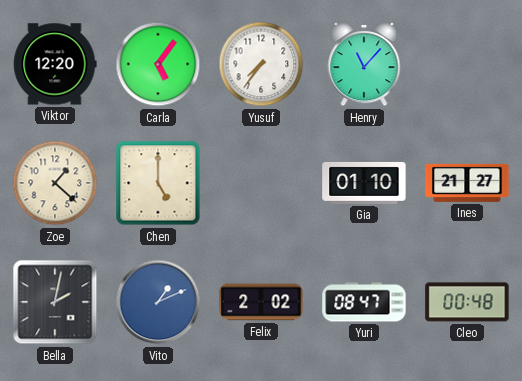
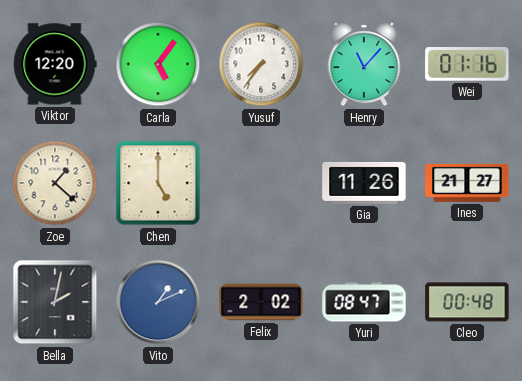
Wei: none -> 01:16
Gia: 01:10 -> 11:26
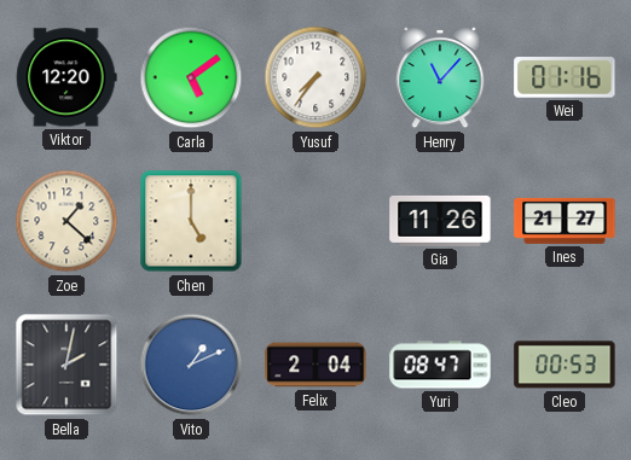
Carla: 5:06 -> 5:09
Felix: 2:02 -> 2:04
Cleo: 00:48 -> 00:53
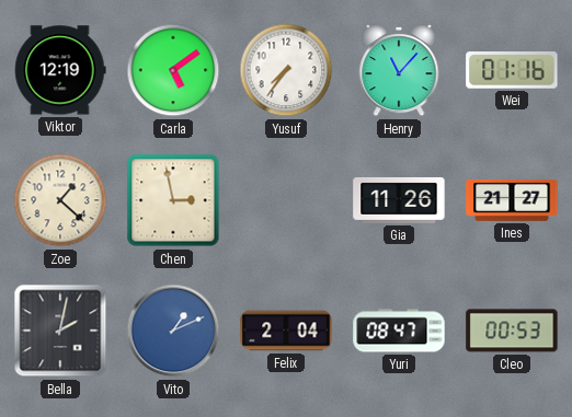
Viktor: 12:20 -> 12:19
Chen: 5:00 -> 2:58
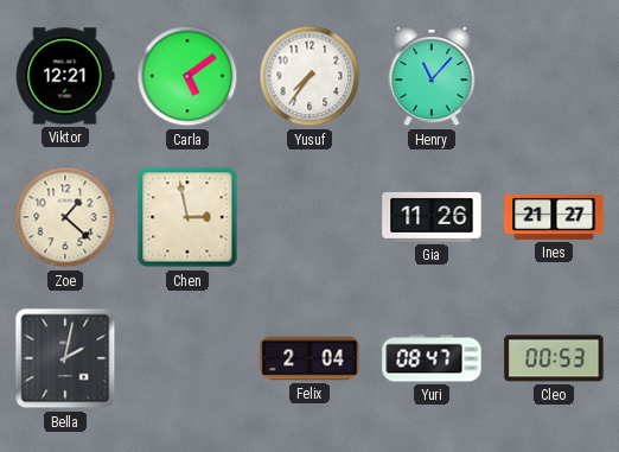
Viktor: 12:19 -> 12:21
Wei: 01:16 -> none
Vito: 1:11 -> none
